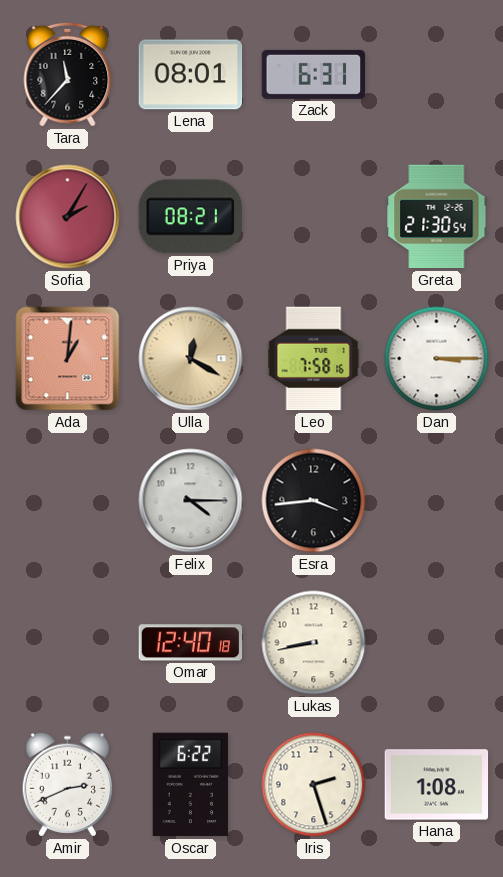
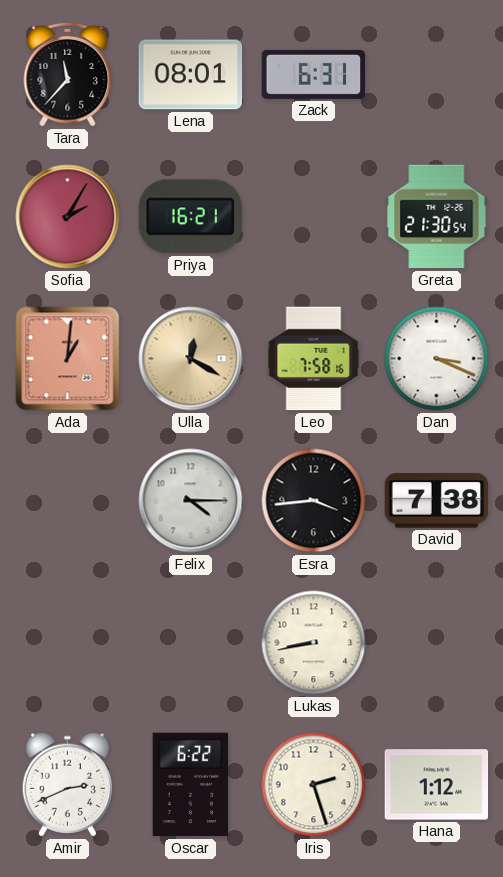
Priya: 08:21 -> 16:21
Dan: 3:15 -> 3:19
David: none -> 7:38
Omar: 12:40 -> none
Hana: 1:08 -> 1:12
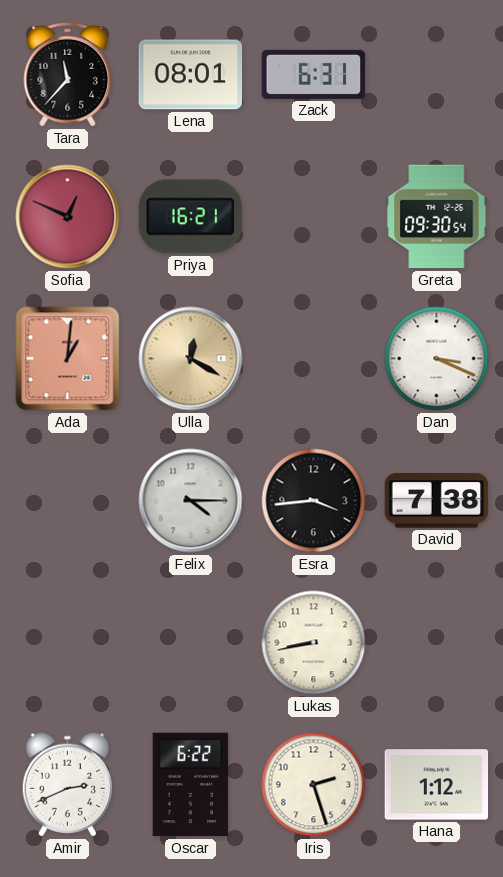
Sofia: 2:05 -> 12:49
Greta: 21:30 -> 09:30
Leo: 7:58 -> none
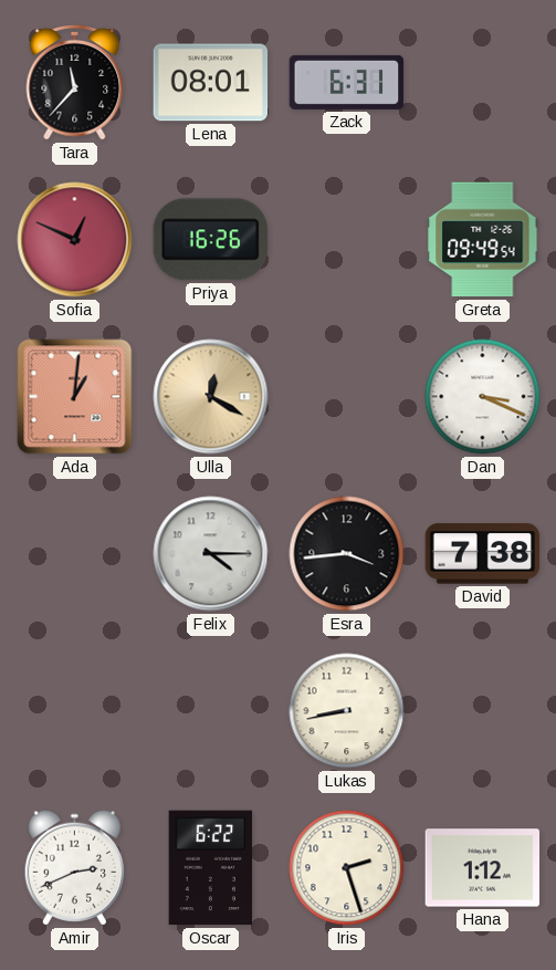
Priya: 16:21 -> 16:26
Greta: 09:30 -> 09:49
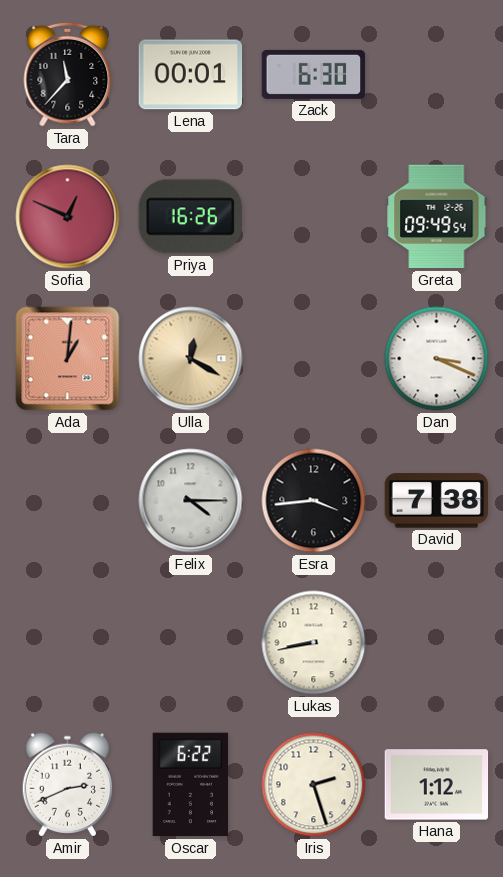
Lena: 08:01 -> 00:01
Zack: 6:31 -> 6:30
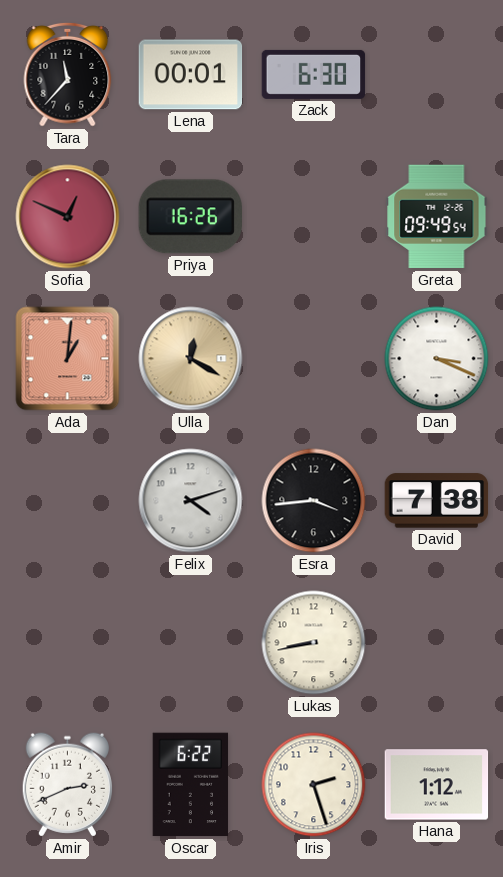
Felix: 4:15 -> 4:12
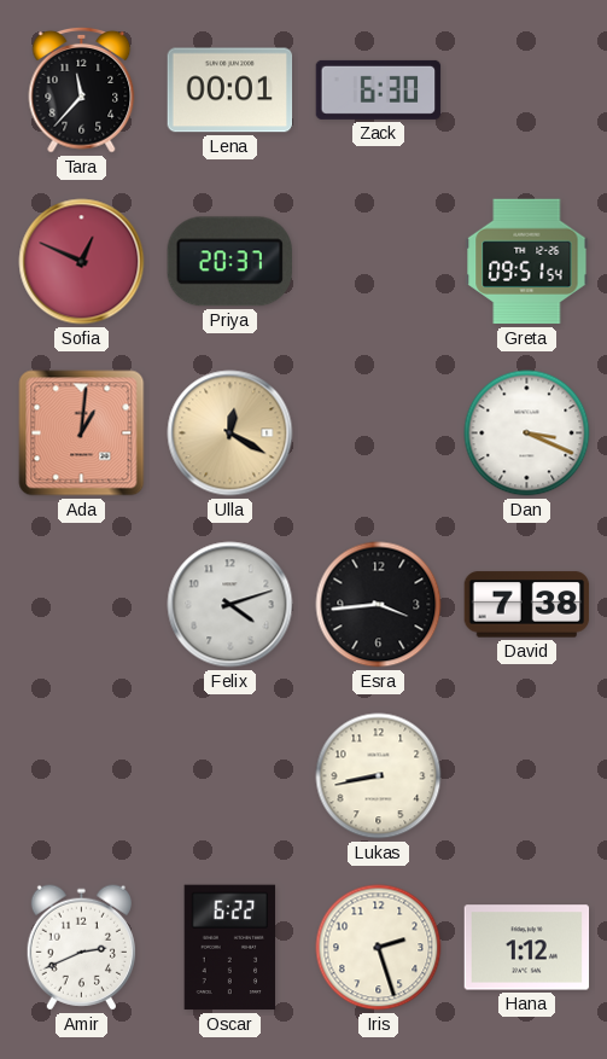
Priya: 16:26 -> 20:37
Greta: 09:49 -> 09:51
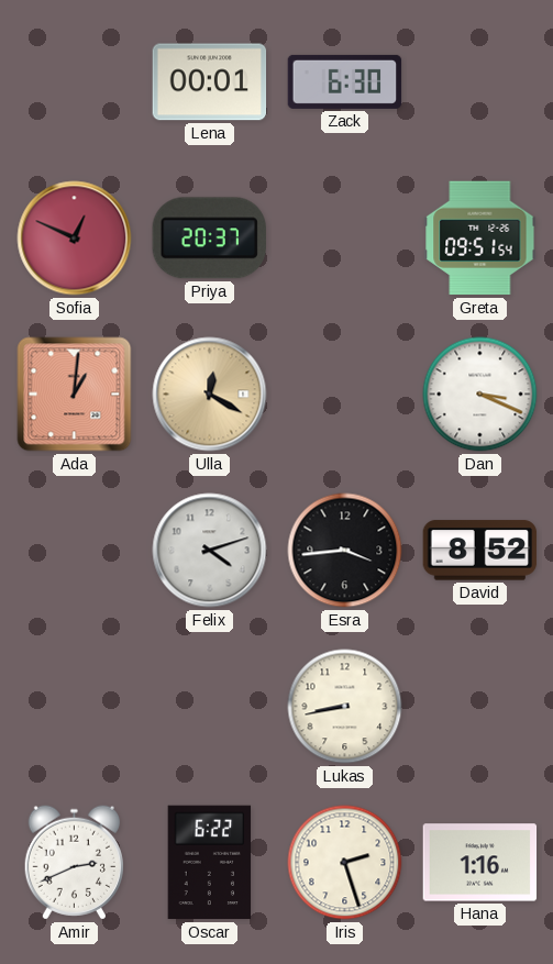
Tara: 11:37 -> none
David: 7:38 -> 8:52
Hana: 1:12 -> 1:16
